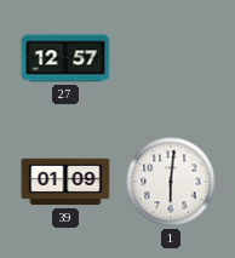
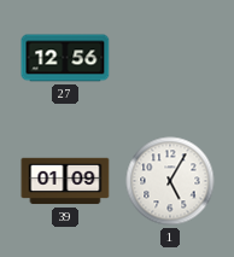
27: 12:57 -> 12:56
1: 6:01 -> 5:05
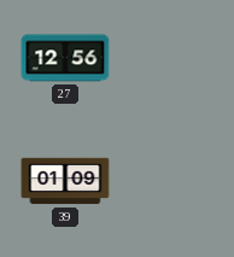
1: 5:05 -> none
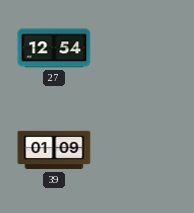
27: 12:56 -> 12:54
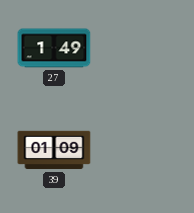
27: 12:54 -> 1:49
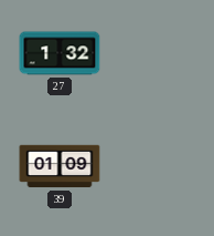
27: 1:49 -> 1:32
